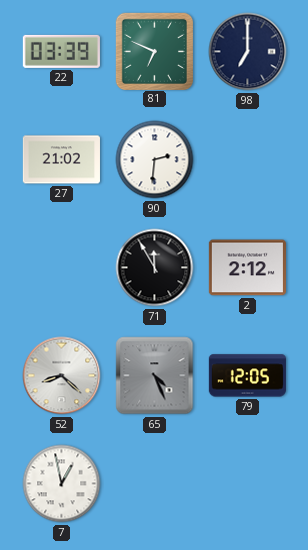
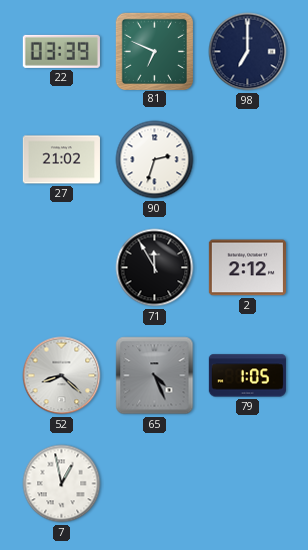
90: 2:31 -> 2:33
79: 12:05 -> 1:05
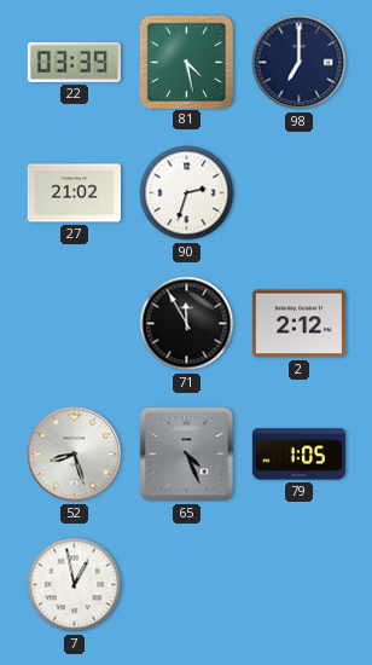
81: 6:49 -> 4:28
52: 8:22 -> 8:27
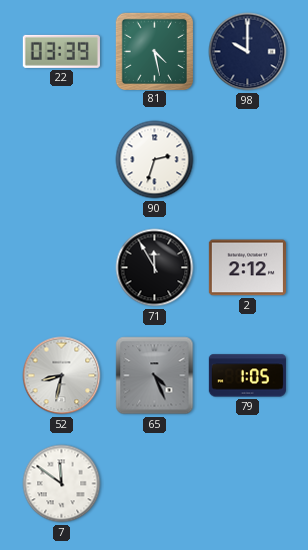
98: 7:00 -> 10:00
27: 21:02 -> none
52: 8:27 -> 8:32
7: 12:58 -> 11:51
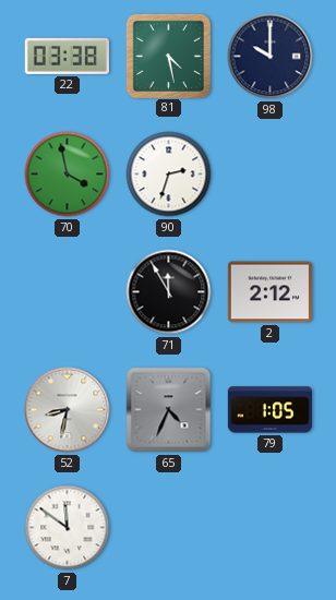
22: 03:39 -> 03:38
70: none -> 3:58
65: 4:26 -> 4:34
